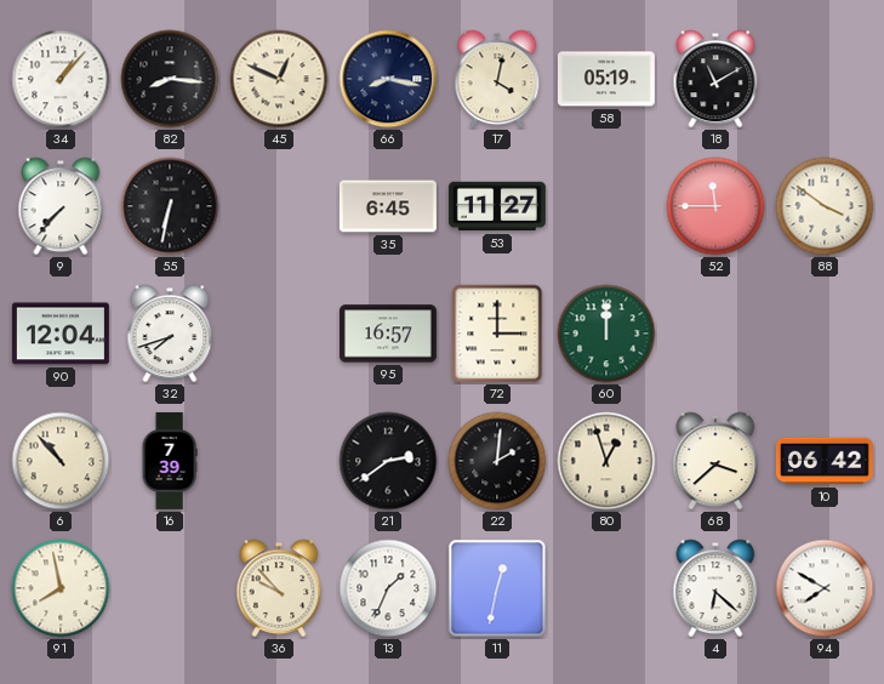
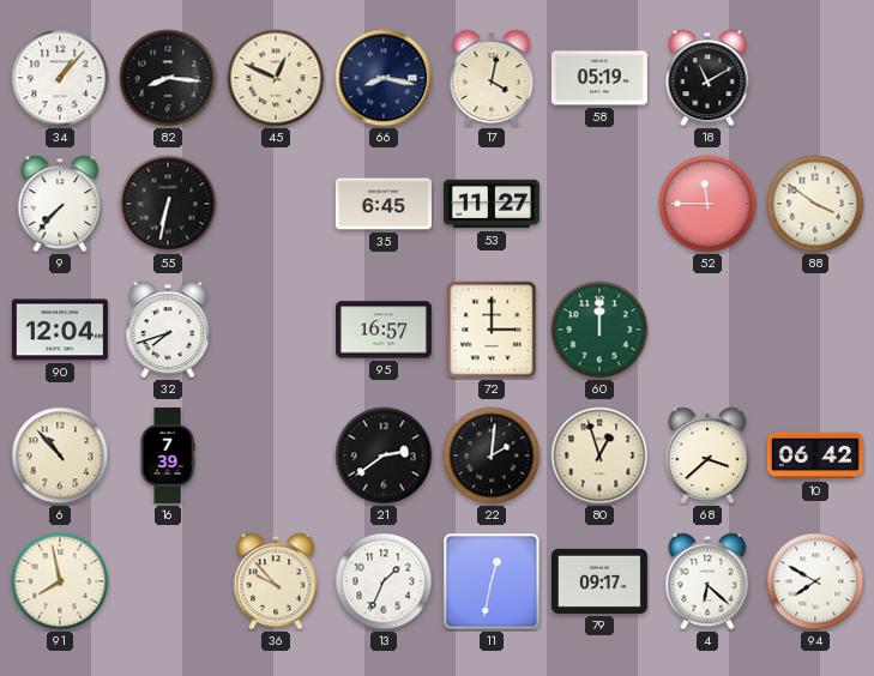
79: none -> 09:17
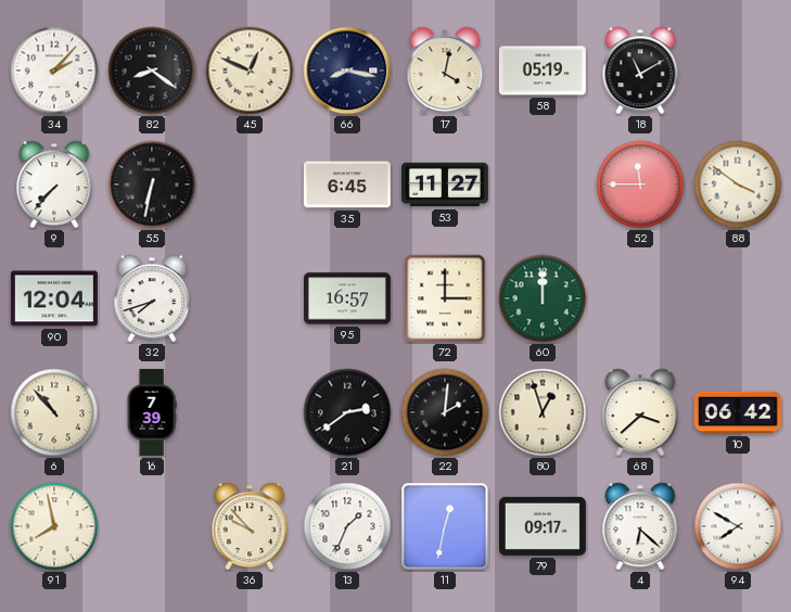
34: 1:07 -> 2:07
82: 8:16 -> 8:21
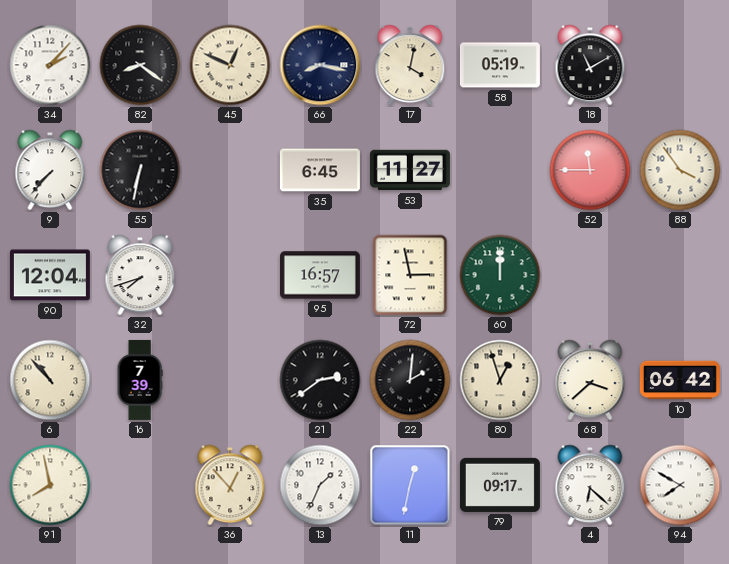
88: 3:51 -> 3:54
72: 3:00 -> 2:58
36: 9:53 -> 12:53
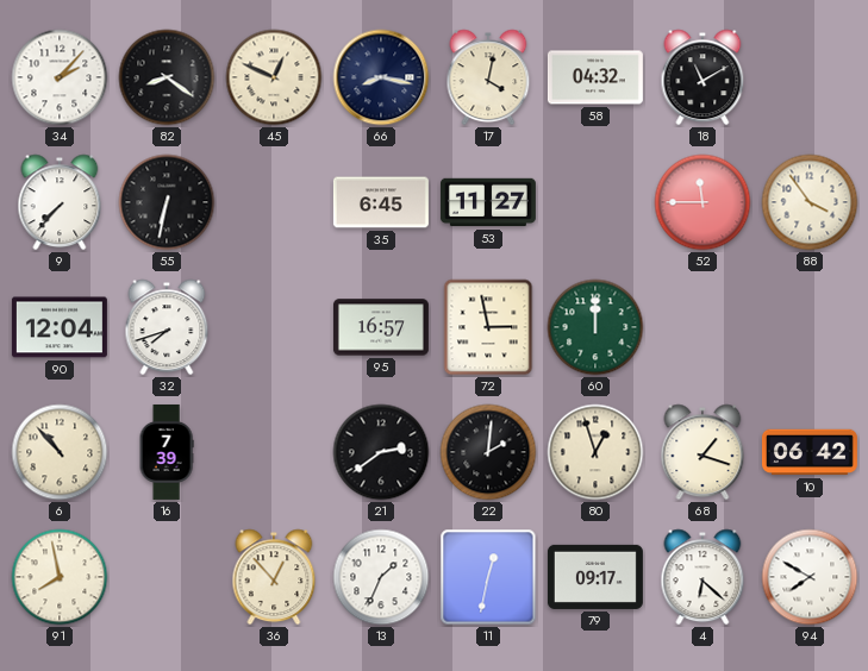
58: 05:19 -> 04:32
68: 3:38 -> 1:18
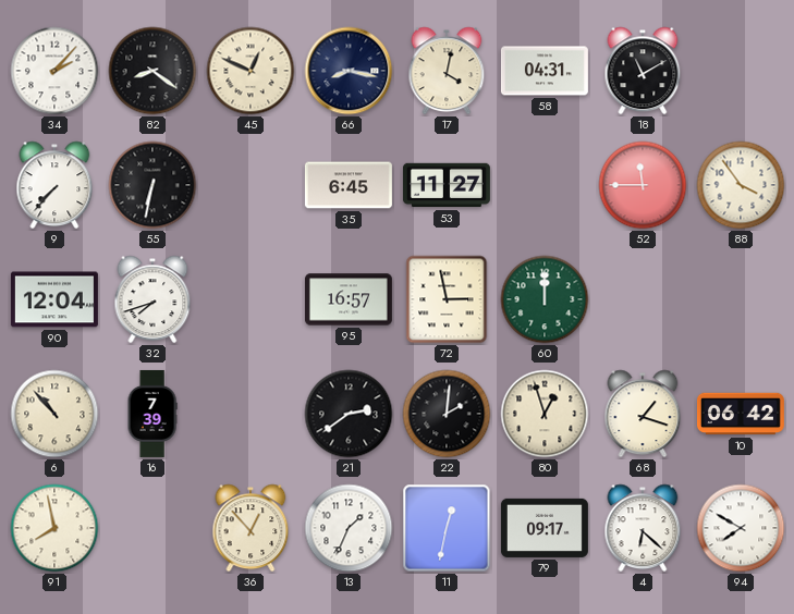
58: 04:32 -> 04:31
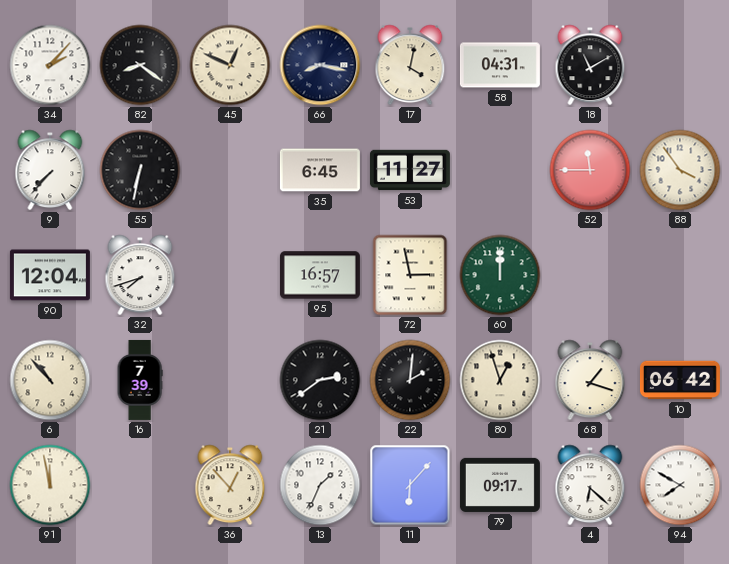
91: 7:58 -> 11:58
11: 12:32 -> 6:07
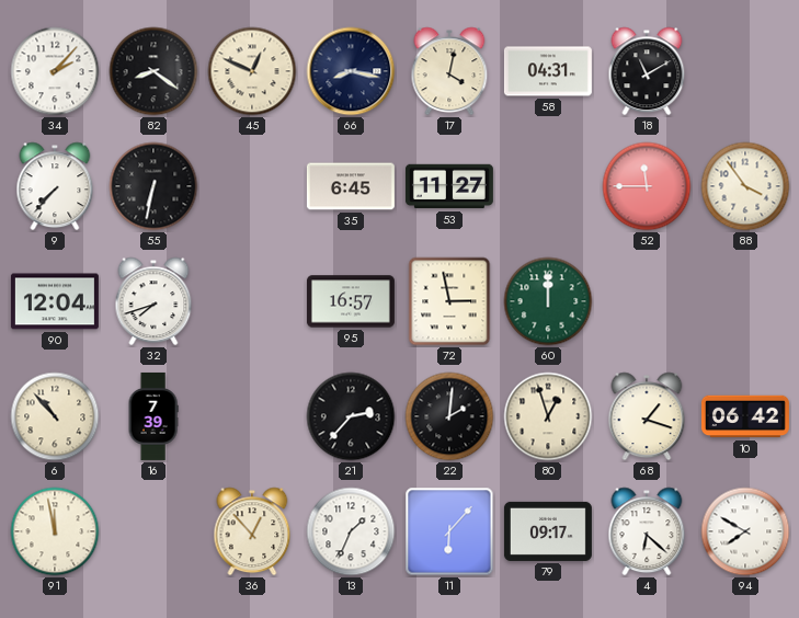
21: 2:39 -> 2:37
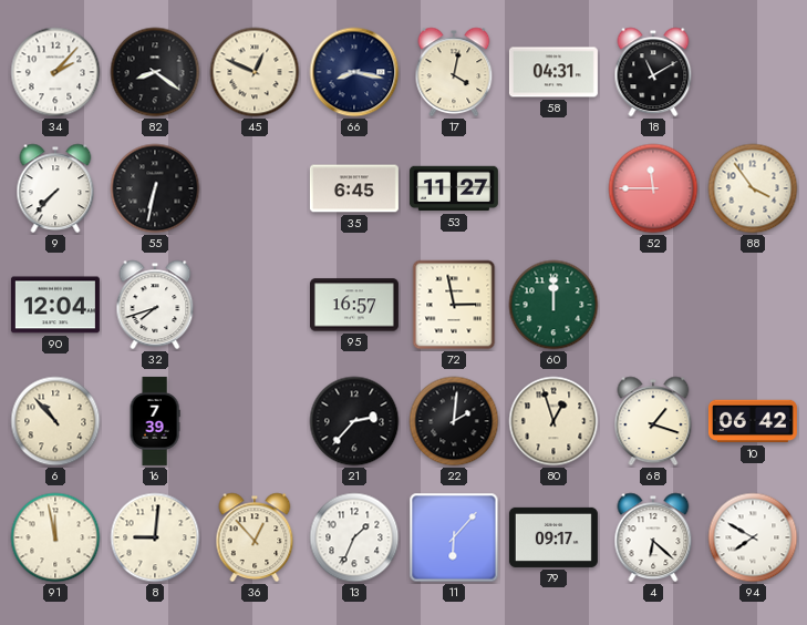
8: none -> 9:01
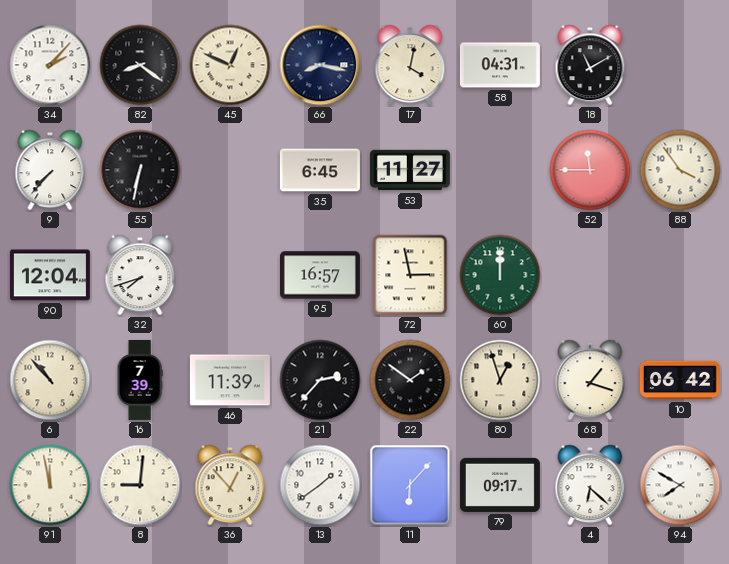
46: none -> 11:39
22: 2:01 -> 1:51
13: 1:34 -> 1:39
